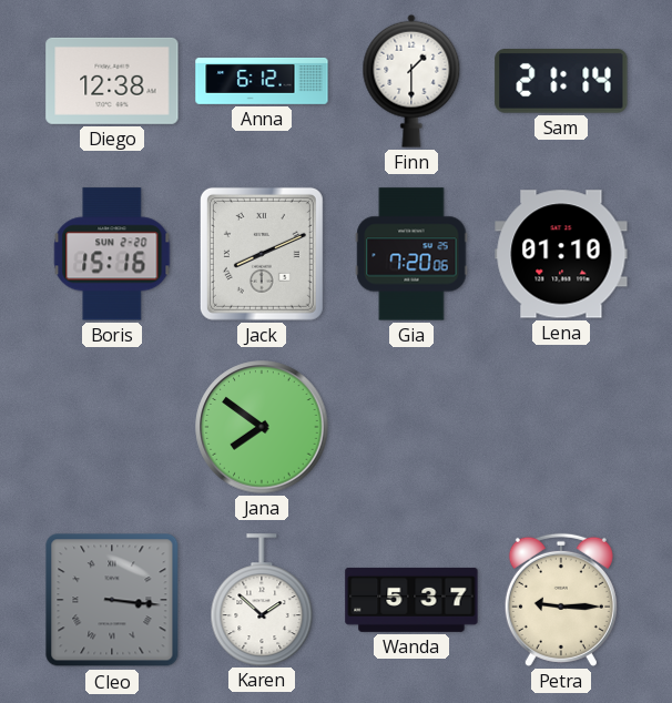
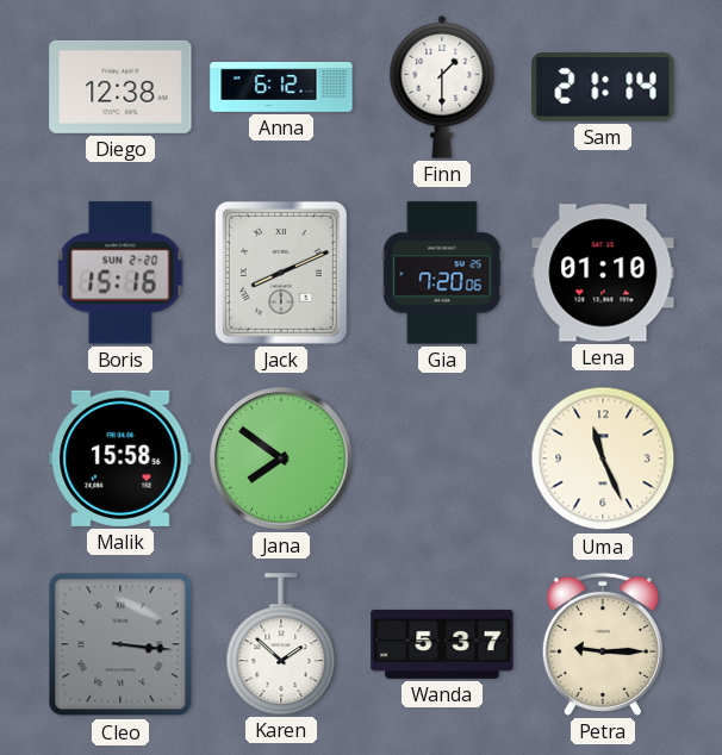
Malik: none -> 15:58
Uma: none -> 11:26
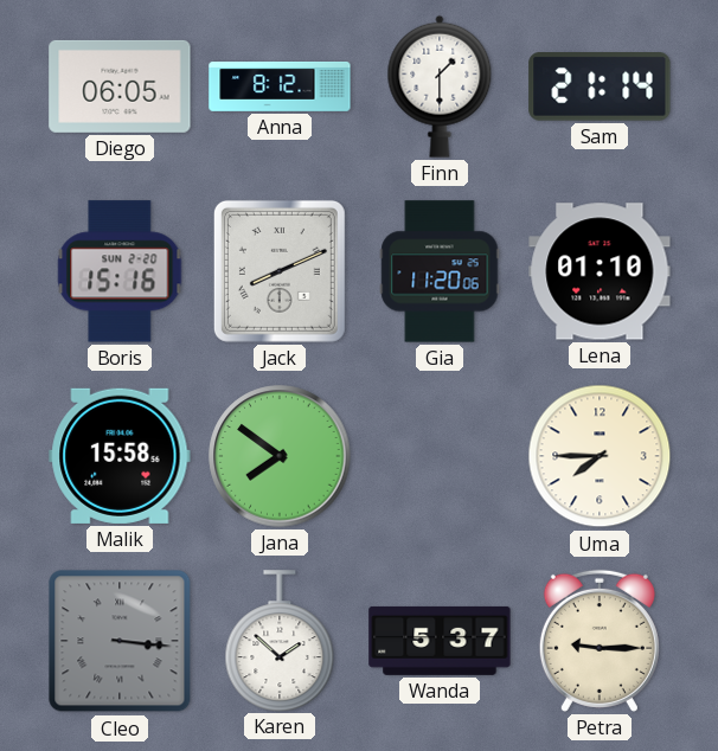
Diego: 12:38 -> 06:05
Anna: 6:12 -> 8:12
Gia: 7:20 -> 11:20
Uma: 11:26 -> 7:45
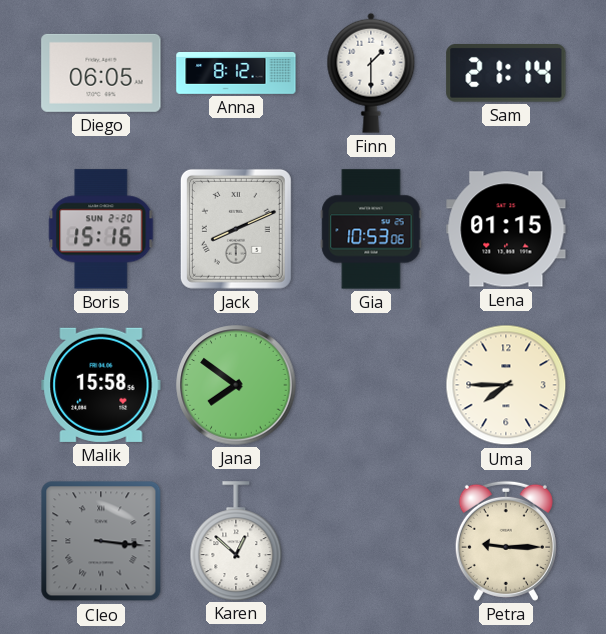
Gia: 11:20 -> 10:53
Lena: 01:10 -> 01:15
Karen: 1:52 -> 12:52
Wanda: 5:37 -> none
